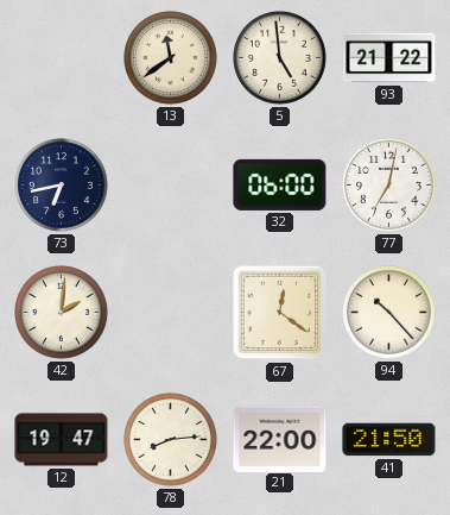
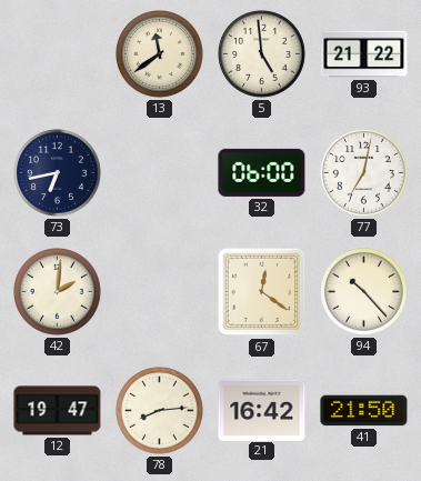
21: 22:00 -> 16:42
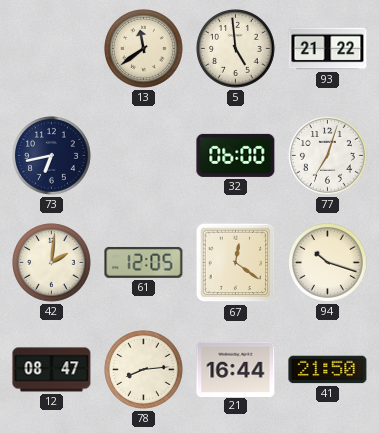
77: 7:02 -> 7:03
61: none -> 12:05
94: 10:23 -> 10:18
12: 19:47 -> 08:47
21: 16:42 -> 16:44
